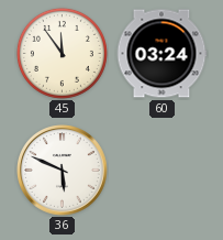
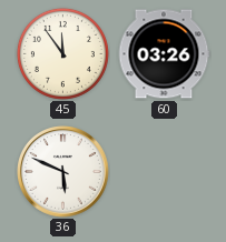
60: 03:24 -> 03:26
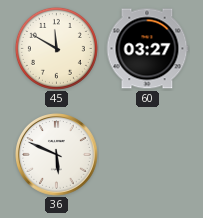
45: 11:54 -> 11:50
60: 03:26 -> 03:27
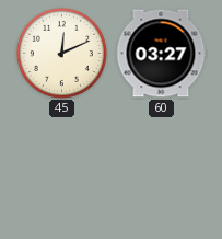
45: 11:50 -> 12:11
36: 5:49 -> none
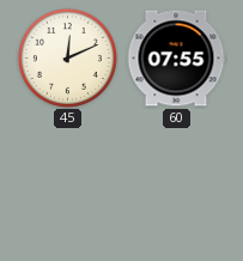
60: 03:27 -> 07:55
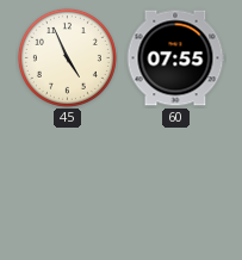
45: 12:11 -> 4:56
